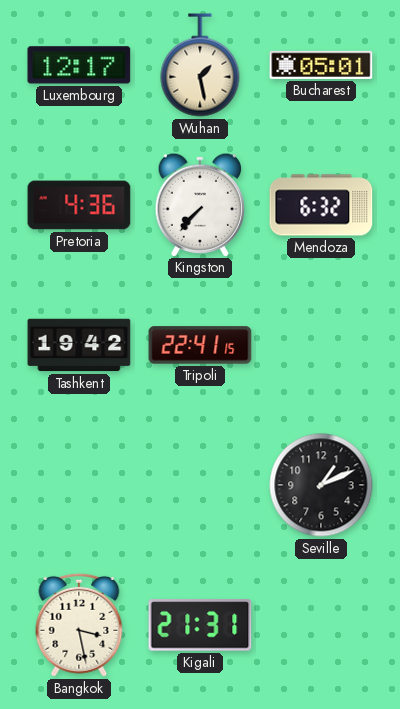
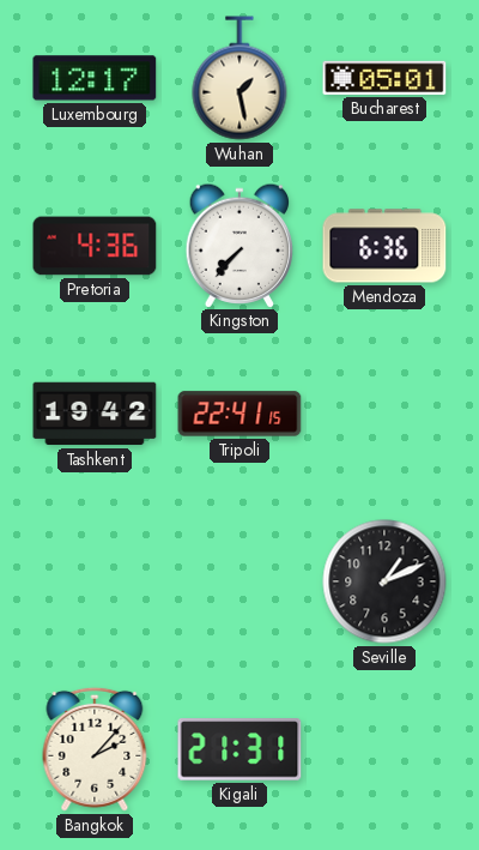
Mendoza: 6:32 -> 6:36
Bangkok: 3:28 -> 2:07
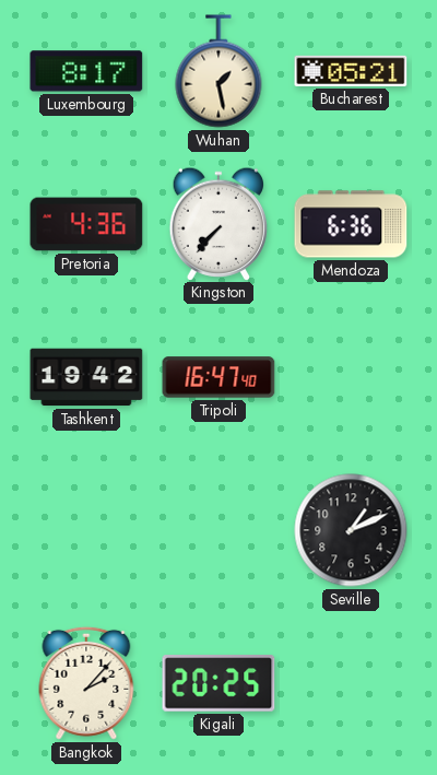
Luxembourg: 12:17 -> 8:17
Bucharest: 05:01 -> 05:21
Tripoli: 22:41 -> 16:47
Kigali: 21:31 -> 20:25
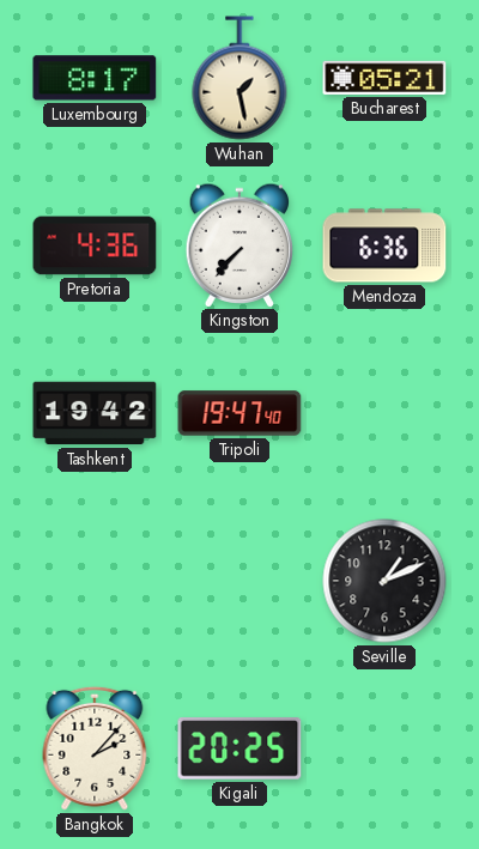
Tripoli: 16:47 -> 19:47
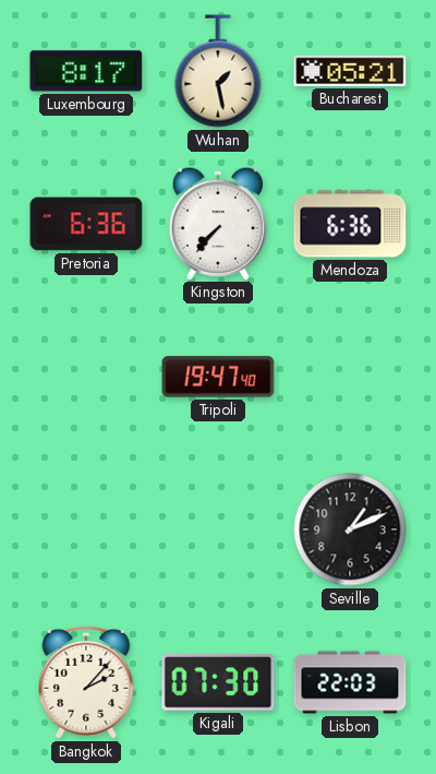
Pretoria: 4:36 -> 6:36
Tashkent: 19:42 -> none
Kigali: 20:25 -> 07:30
Lisbon: none -> 22:03
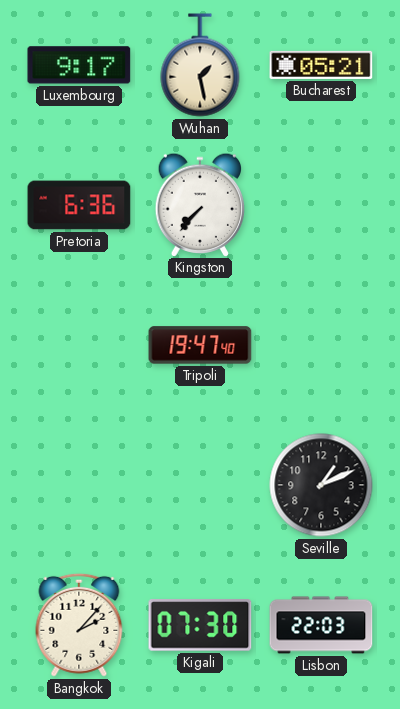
Luxembourg: 8:17 -> 9:17
Mendoza: 6:36 -> none
